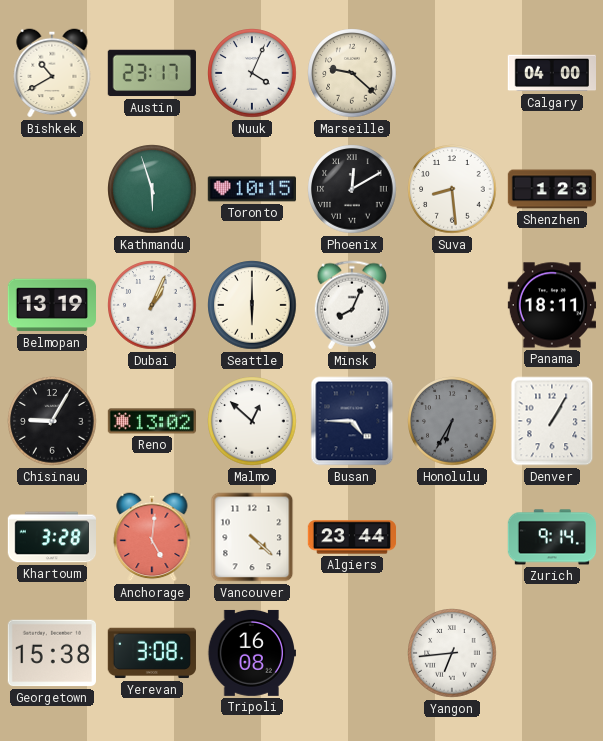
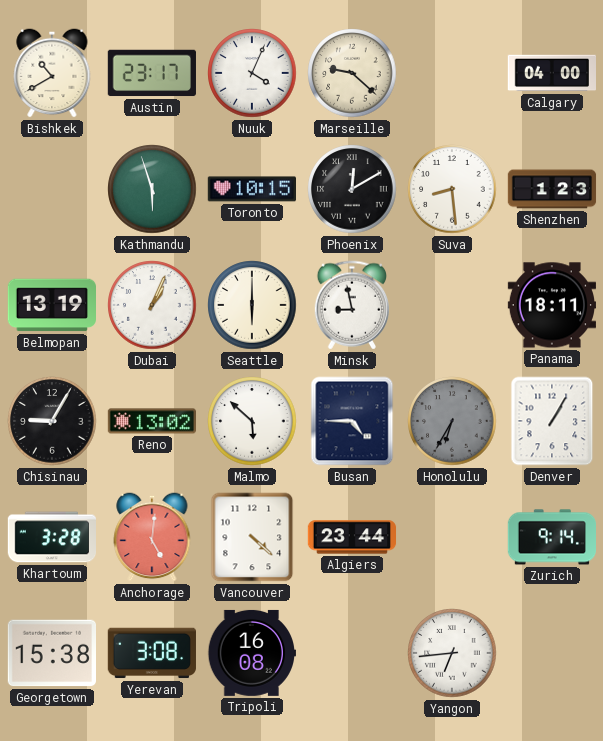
Minsk: 8:04 -> 8:58
Malmo: 12:52 -> 5:52
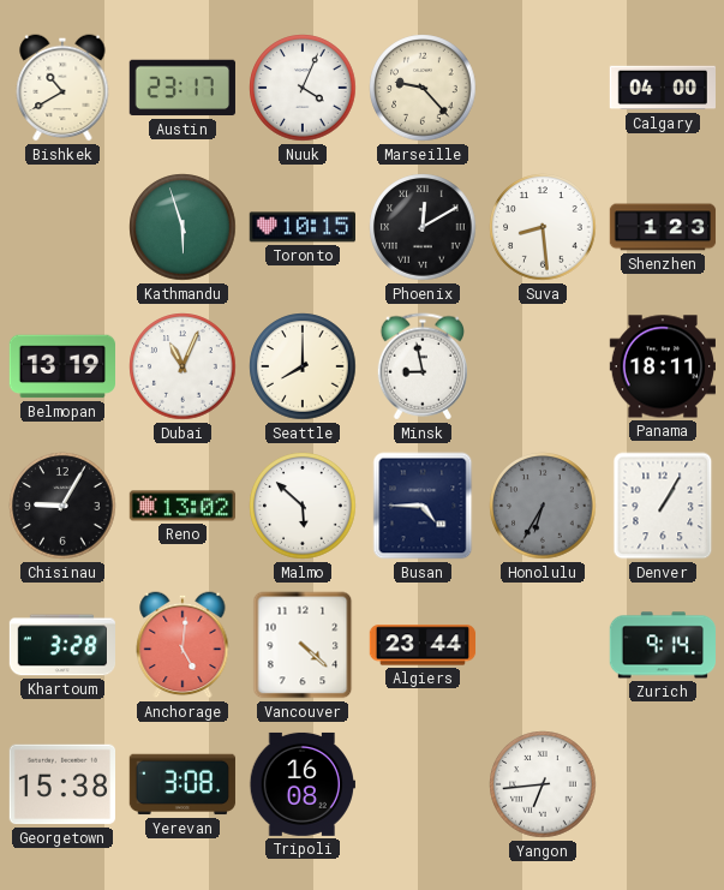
Marseille: 9:22 -> 9:23
Dubai: 1:04 -> 11:04
Seattle: 6:00 -> 8:00
